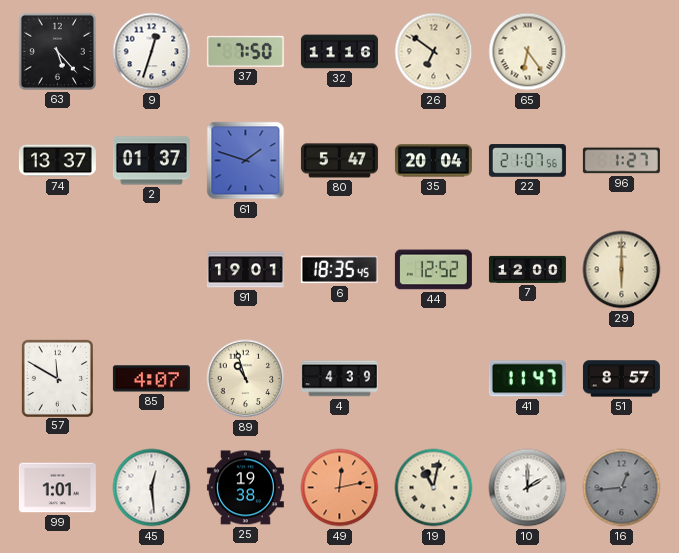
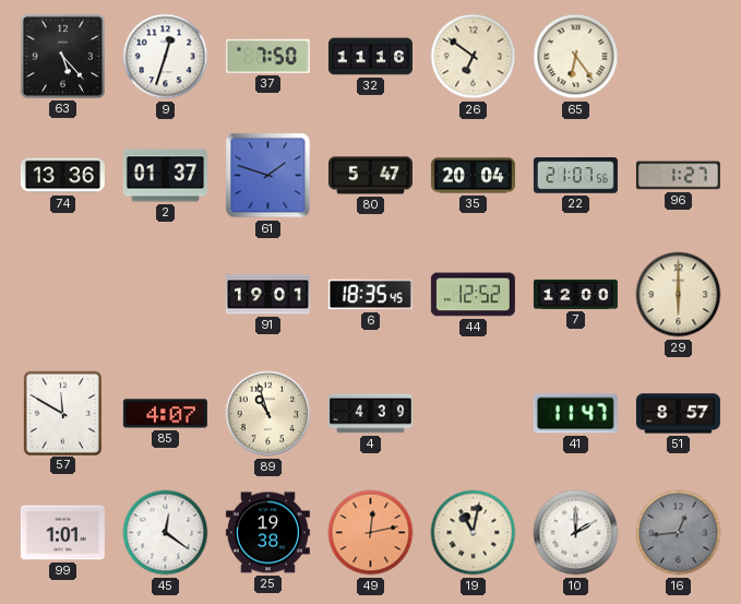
74: 13:37 -> 13:36
45: 12:29 -> 12:21
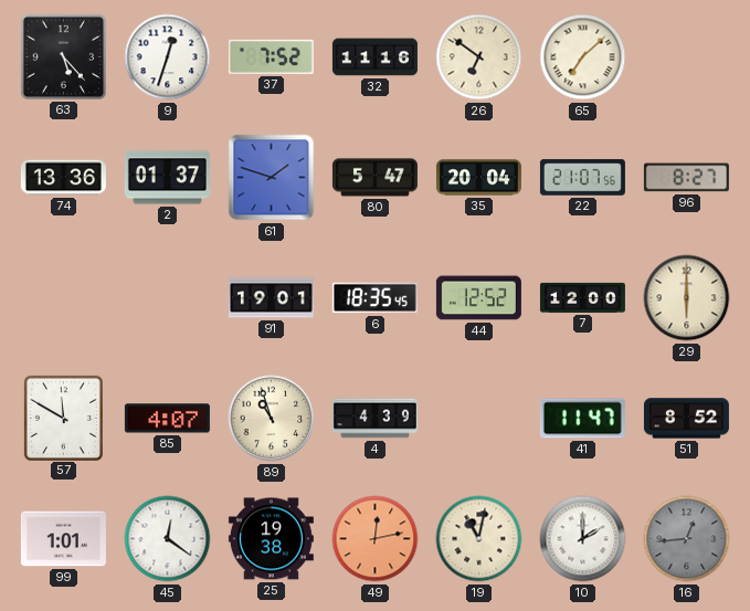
37: 7:50 -> 7:52
65: 6:24 -> 7:08
96: 1:27 -> 8:27
51: 8:57 -> 8:52
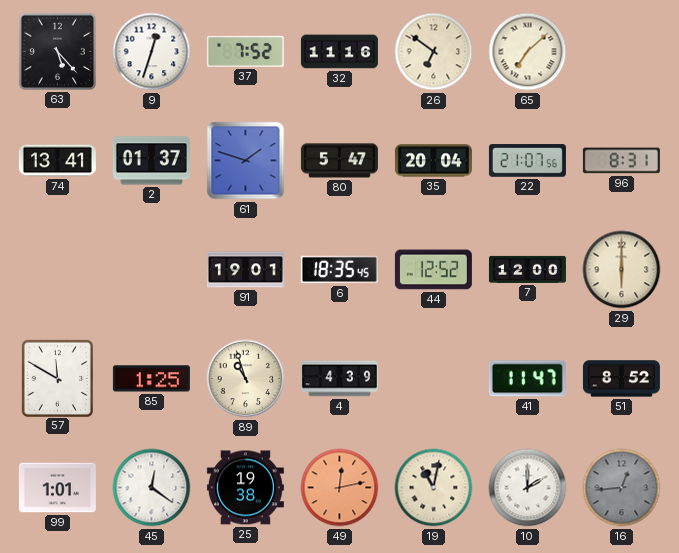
74: 13:36 -> 13:41
96: 8:27 -> 8:31
85: 4:07 -> 1:25
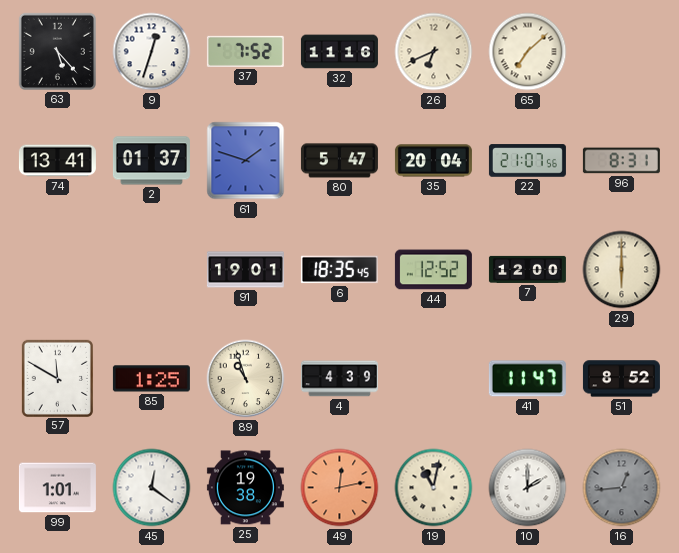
26: 6:51 -> 6:41
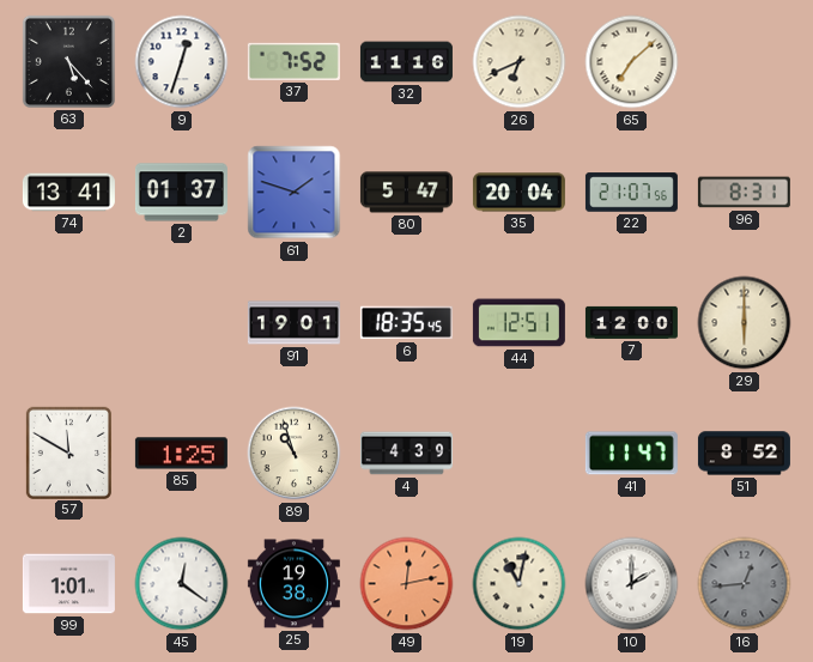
44: 12:52 -> 12:51
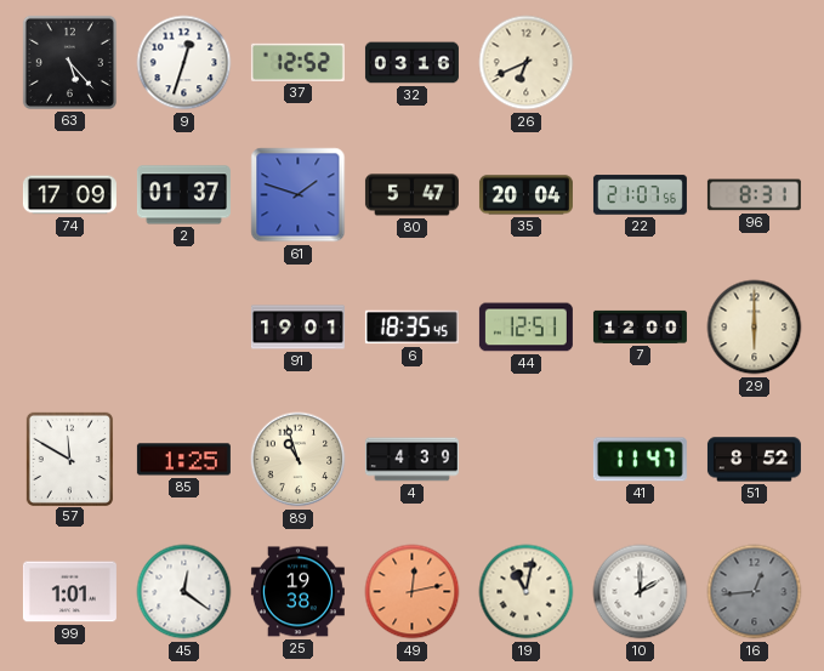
37: 7:52 -> 12:52
32: 11:16 -> 03:16
65: 7:08 -> none
74: 13:41 -> 17:09
